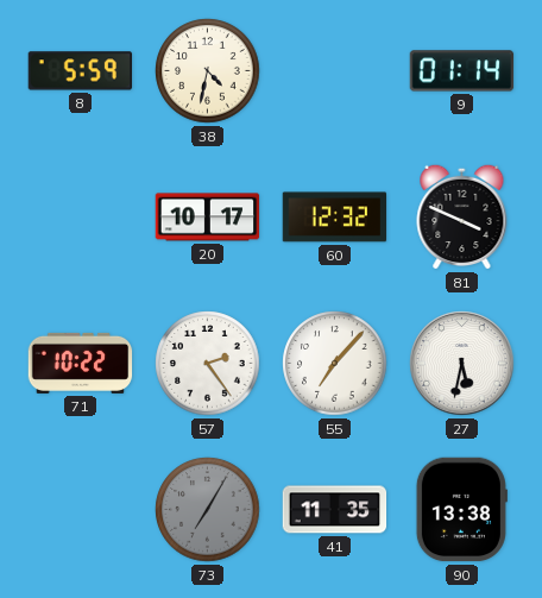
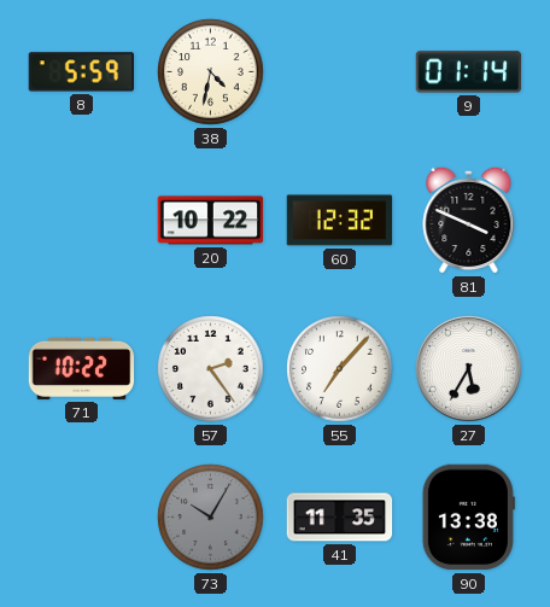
20: 10:17 -> 10:22
27: 5:32 -> 5:35
73: 7:05 -> 10:05
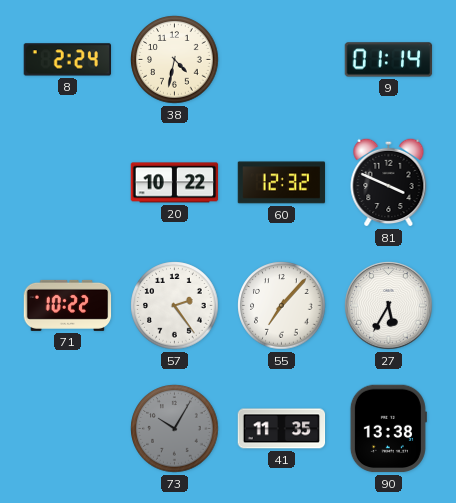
8: 5:59 -> 2:24
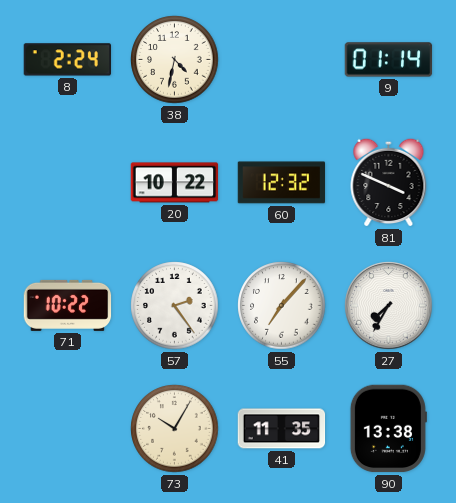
27: 5:35 -> 7:35
73 dial: grey -> cream
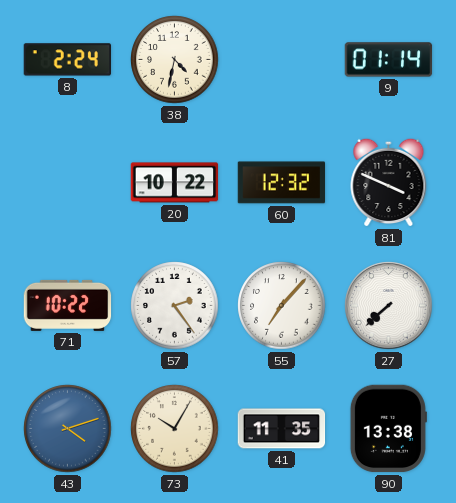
27: 7:35 -> 7:38
43: none -> 4:12
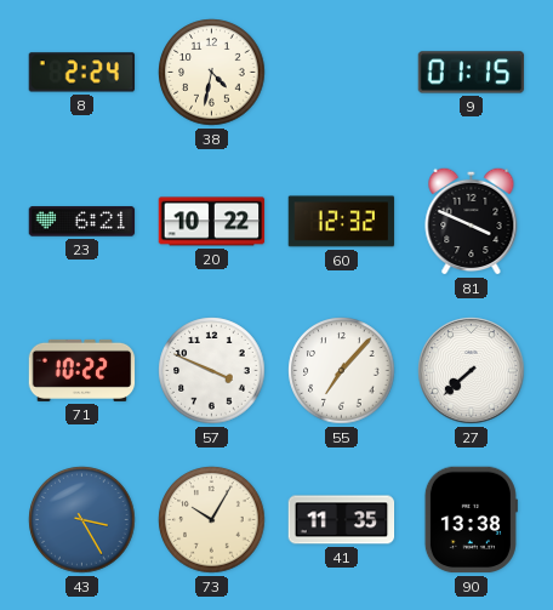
9: 01:14 -> 01:15
23: none -> 6:21
57: 2:24 -> 3:49
43: 4:12 -> 3:25
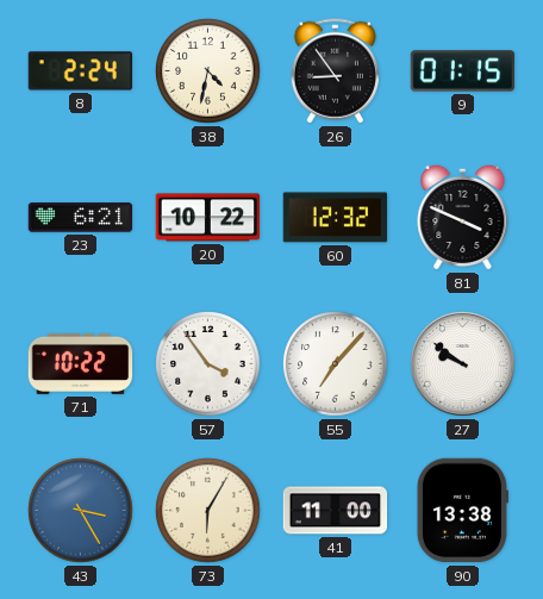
26: none -> 8:54
57: 3:49 -> 3:54
27: 7:38 -> 9:51
73: 10:05 -> 6:05
41: 11:35 -> 11:00
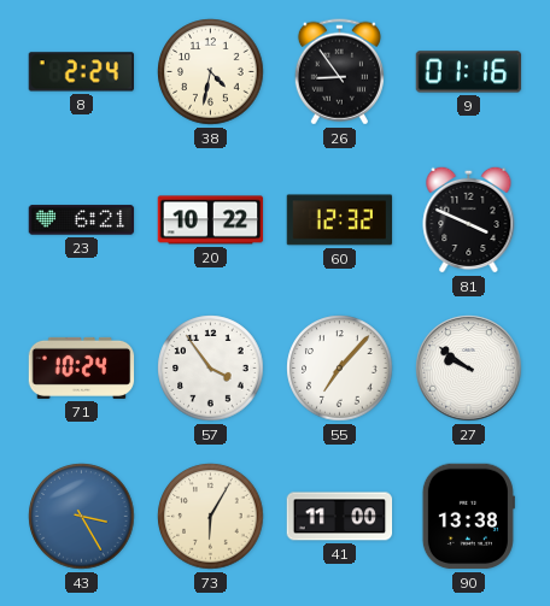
9: 01:15 -> 01:16
71: 10:22 -> 10:24
